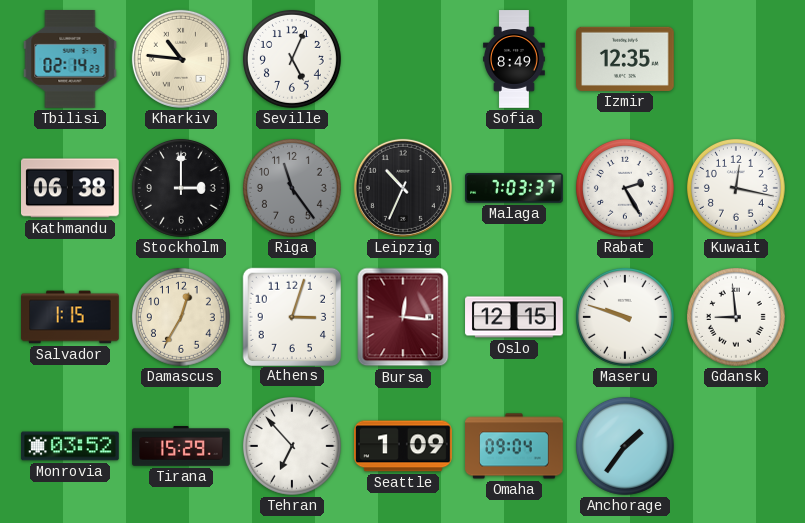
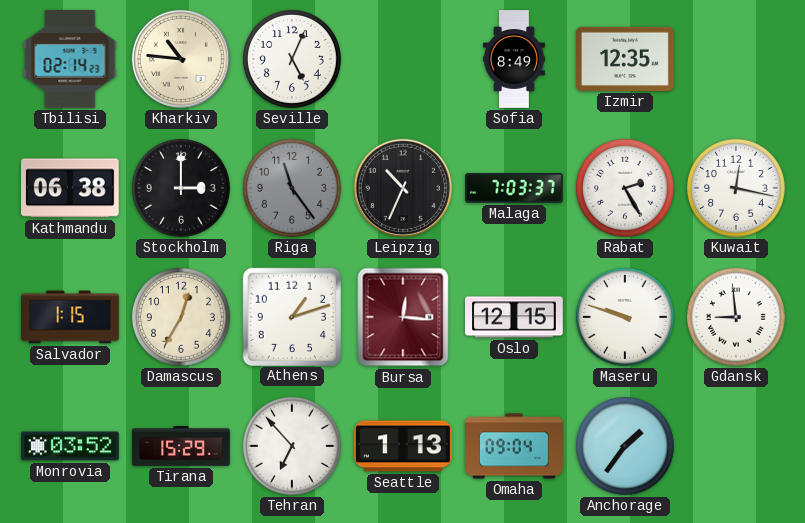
Athens: 3:03 -> 1:12
Seattle: 1:09 -> 1:13
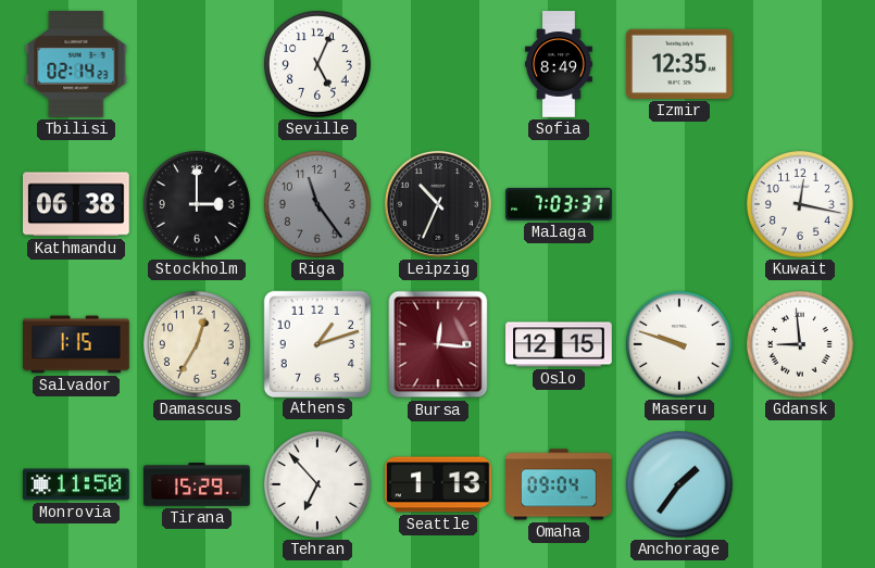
Kharkiv: 10:46 -> none
Rabat: 2:25 -> none
Monrovia: 03:52 -> 11:50
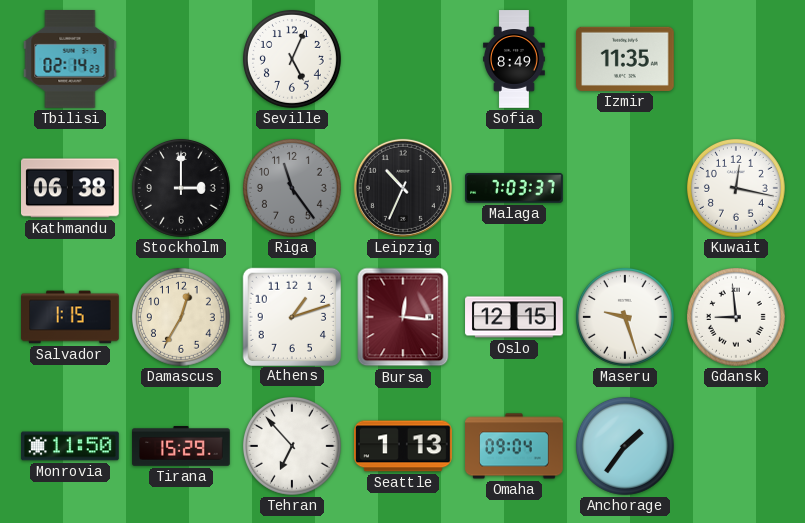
Izmir: 12:35 -> 11:35
Maseru: 9:48 -> 9:27
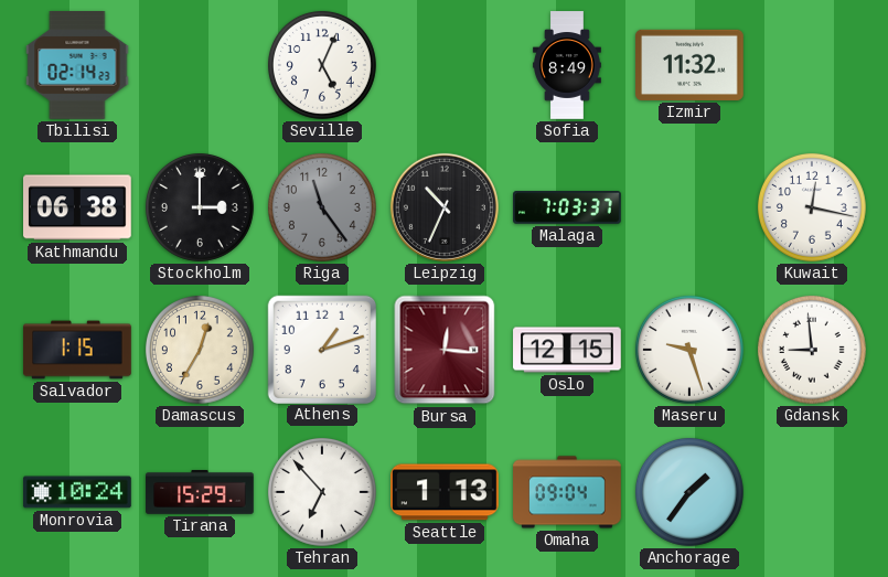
Izmir: 11:35 -> 11:32
Monrovia: 11:50 -> 10:24
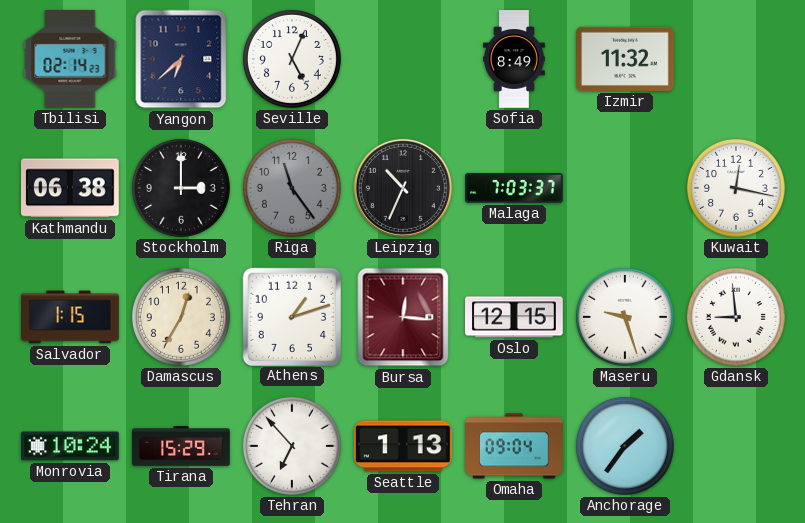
Yangon: none -> 6:38
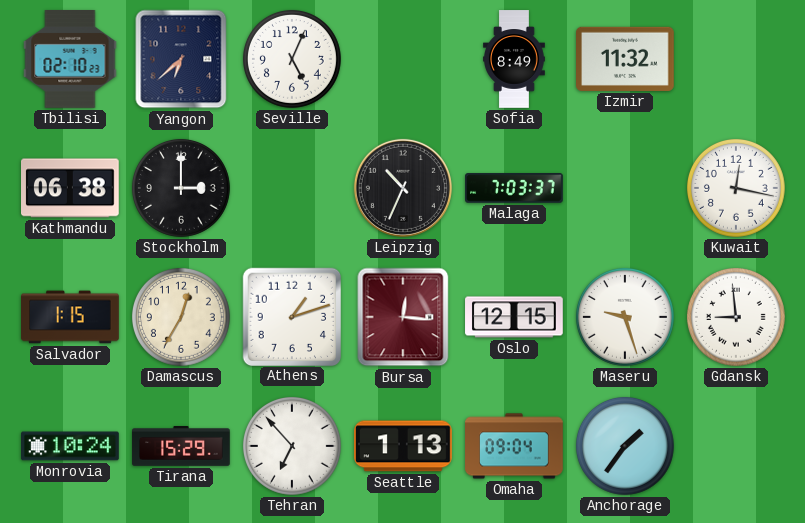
Tbilisi: 02:14 -> 02:10
Riga: 11:24 -> none
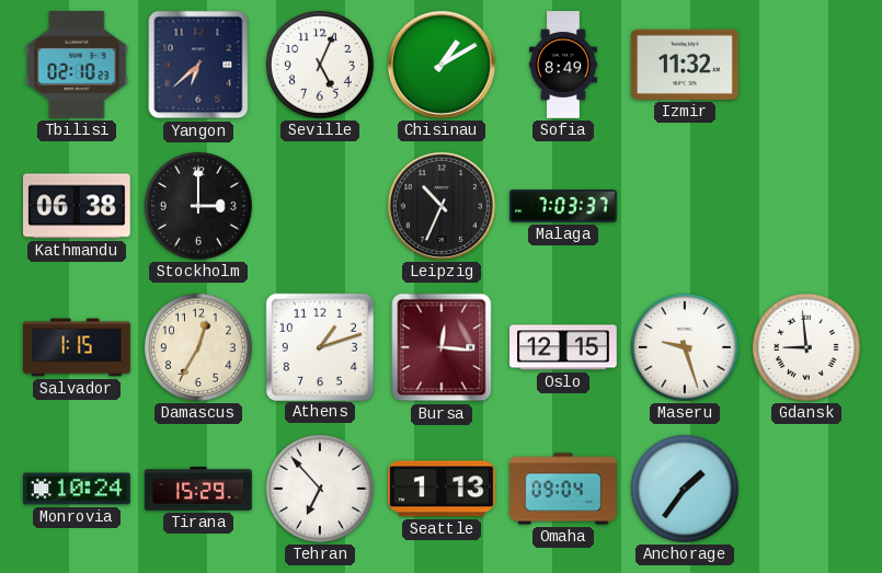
Chisinau: none -> 1:10
Kuwait: 12:17 -> none
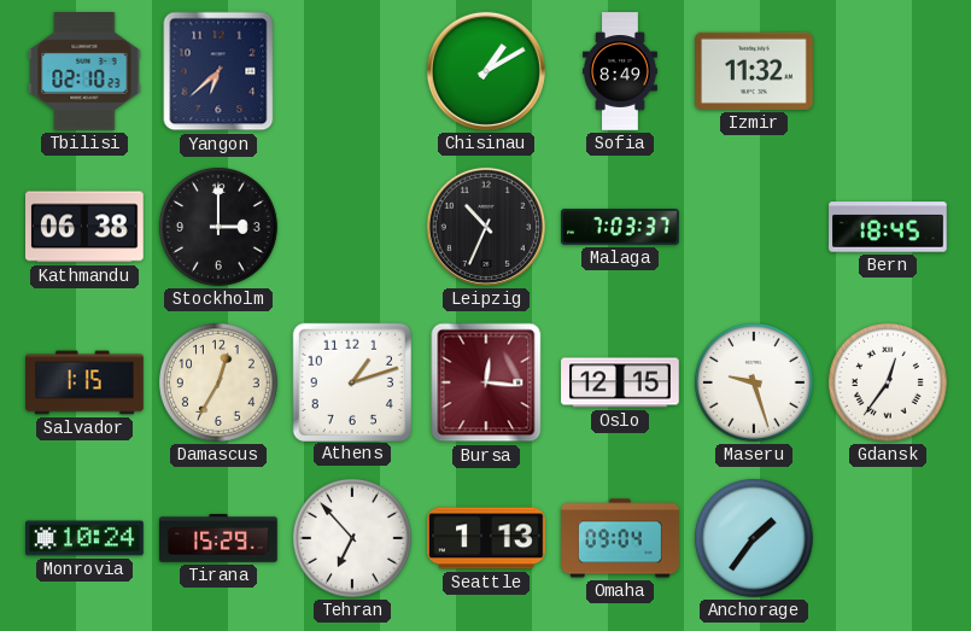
Seville: 5:04 -> none
Bern: none -> 18:45
Gdansk: 8:59 -> 12:36
